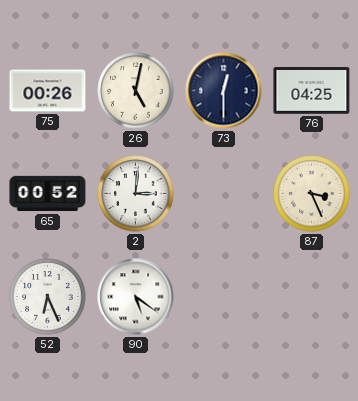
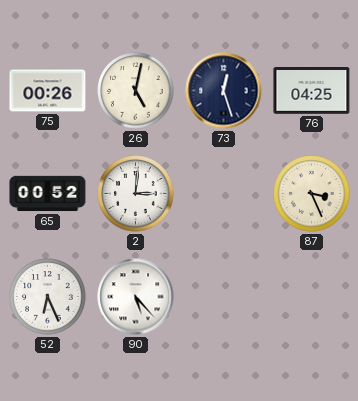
73: 12:30 -> 12:27
90: 5:21 -> 5:23
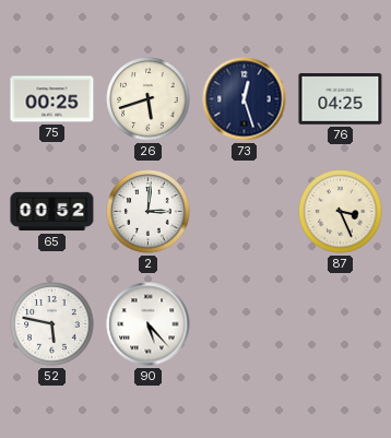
75: 00:26 -> 00:25
26: 5:02 -> 5:42
52: 6:26 -> 5:47
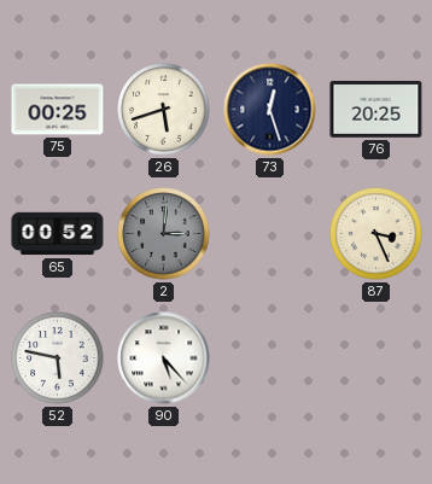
76: 04:25 -> 20:25
2 dial: white -> grey
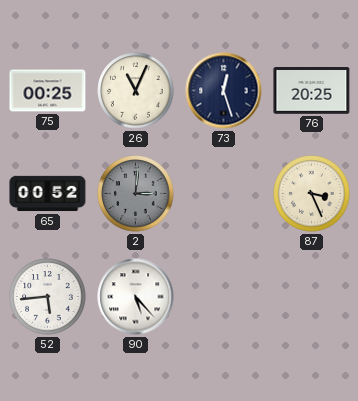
26: 5:42 -> 11:04
52: 5:47 -> 5:44
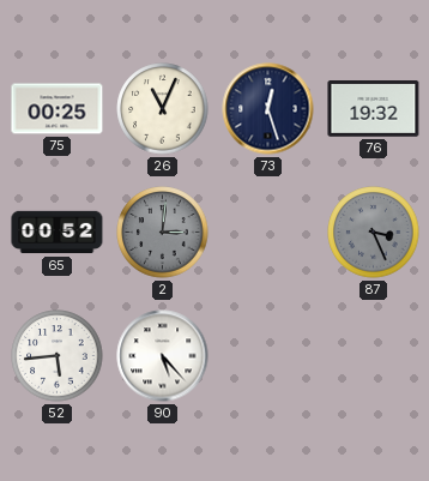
76: 20:25 -> 19:32
87 dial: cream -> grey
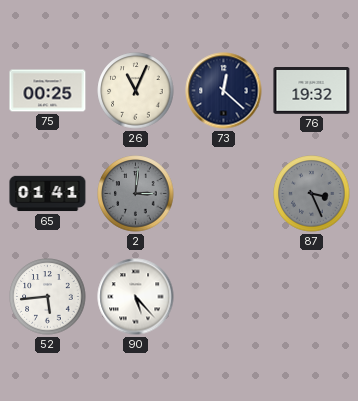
73: 12:27 -> 12:22
65: 00:52 -> 01:41
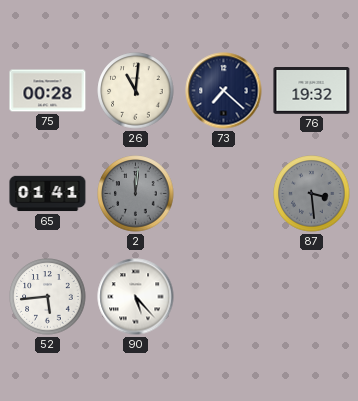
75: 00:25 -> 00:28
26: 11:04 -> 11:01
73: 12:22 -> 7:22
2: 3:01 -> 12:01
87: 3:26 -> 3:29
